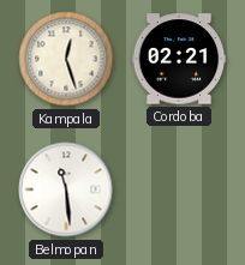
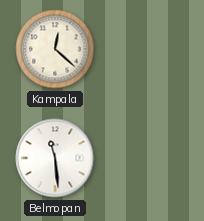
Kampala: 12:27 -> 12:22
Cordoba: 02:21 -> none
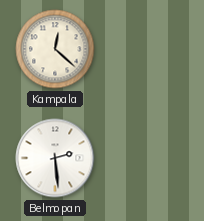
Belmopan: 11:29 -> 2:29
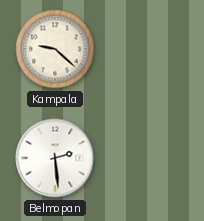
Kampala: 12:22 -> 9:22
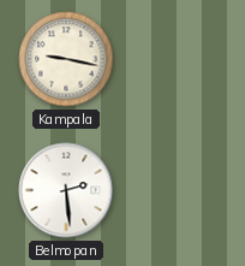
Kampala: 9:22 -> 9:17
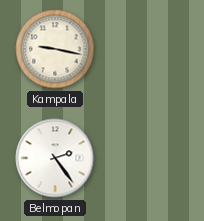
Belmopan: 2:29 -> 2:24
